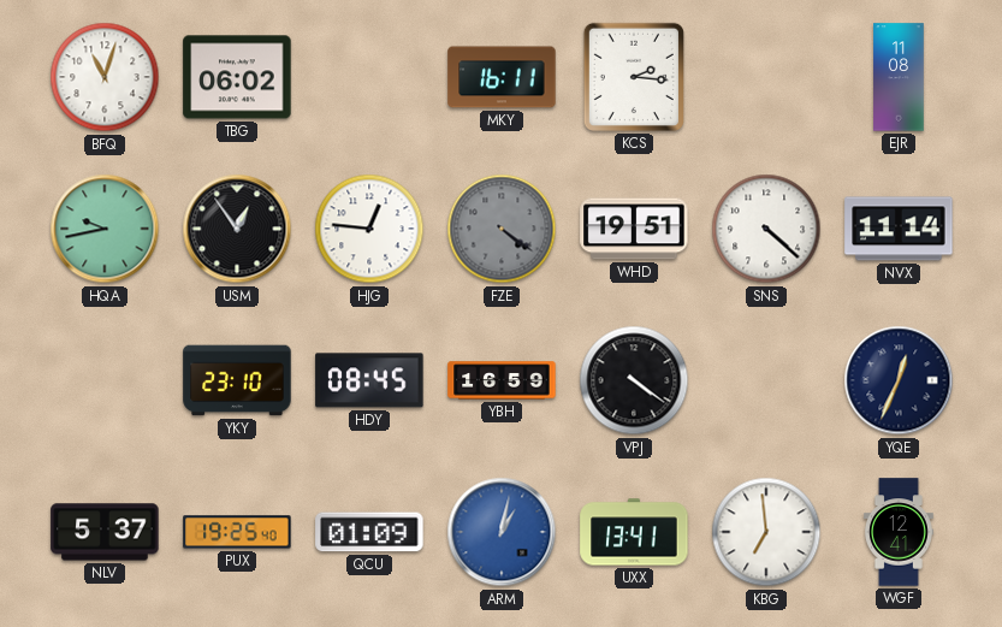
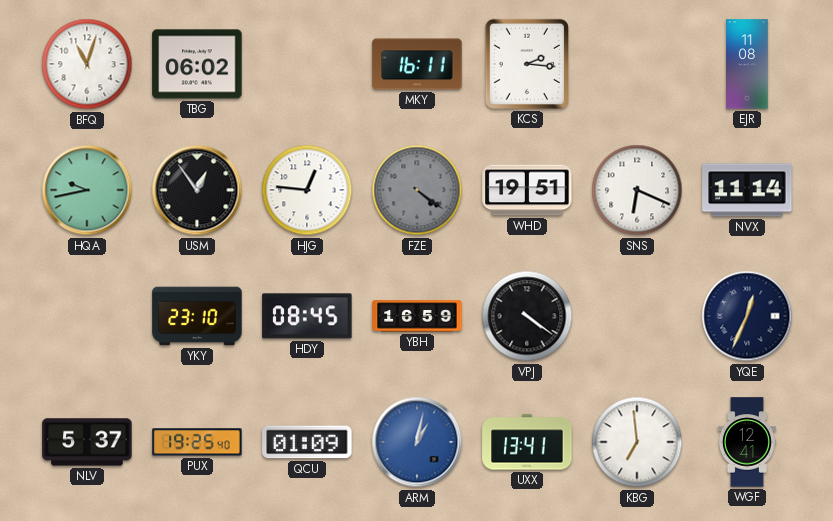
SNS: 4:22 -> 6:19
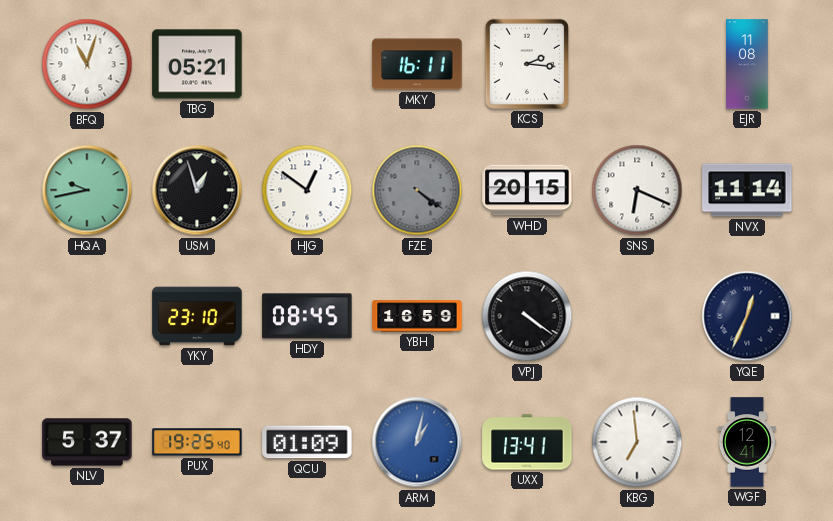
TBG: 06:02 -> 05:21
USM: 12:54 -> 12:57
HJG: 12:46 -> 12:51
WHD: 19:51 -> 20:15
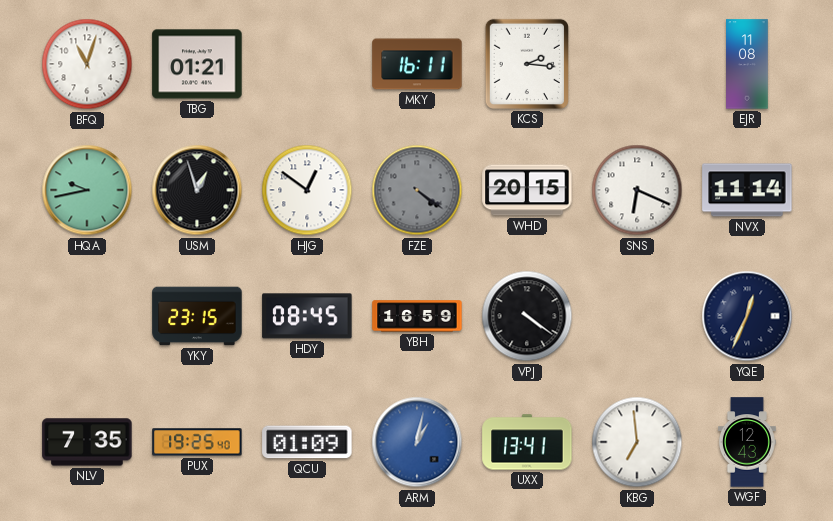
TBG: 05:21 -> 01:21
YKY: 23:10 -> 23:15
NLV: 5:37 -> 7:35
WGF: 12:41 -> 12:43
